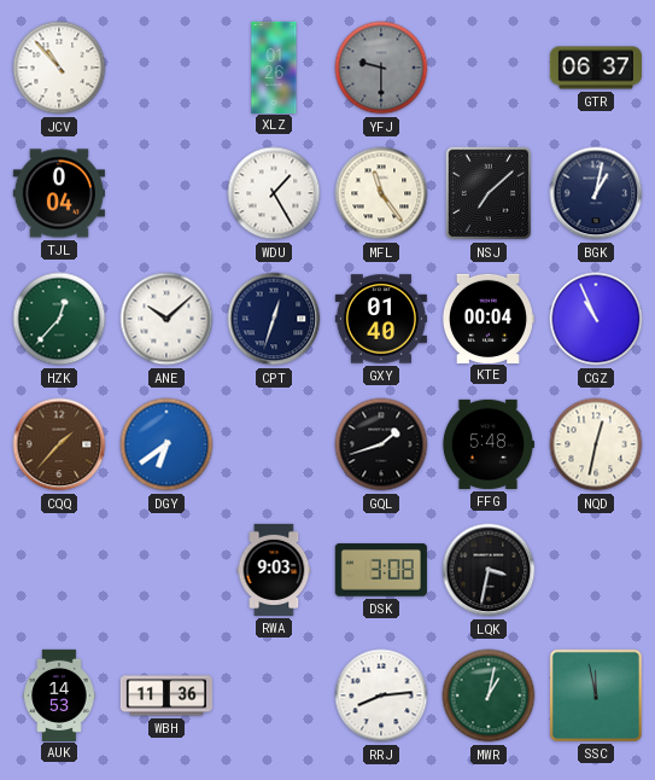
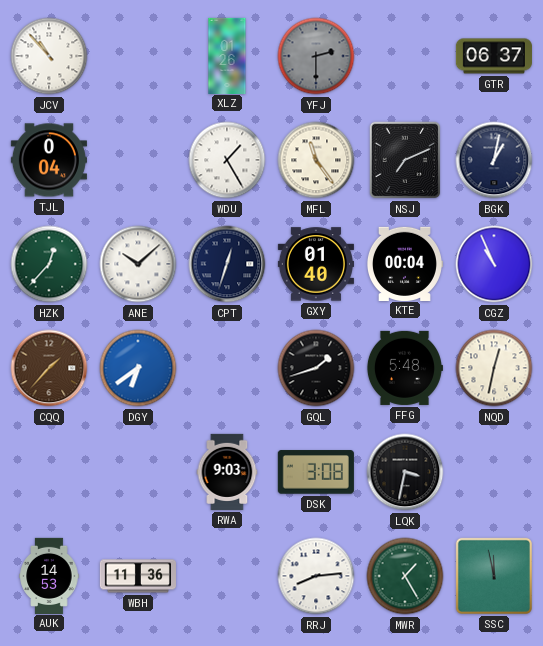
YFJ: 9:30 -> 2:30
NSJ: 7:08 -> 7:11
MWR: 1:02 -> 1:25
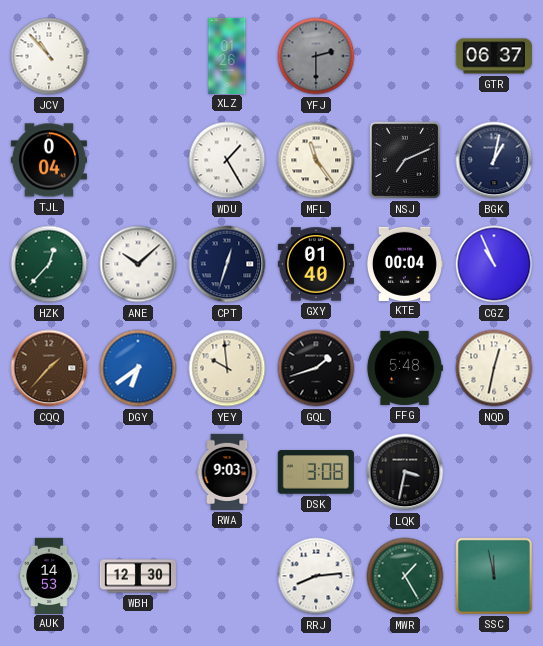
YEY: none -> 9:59
WBH: 11:36 -> 12:30
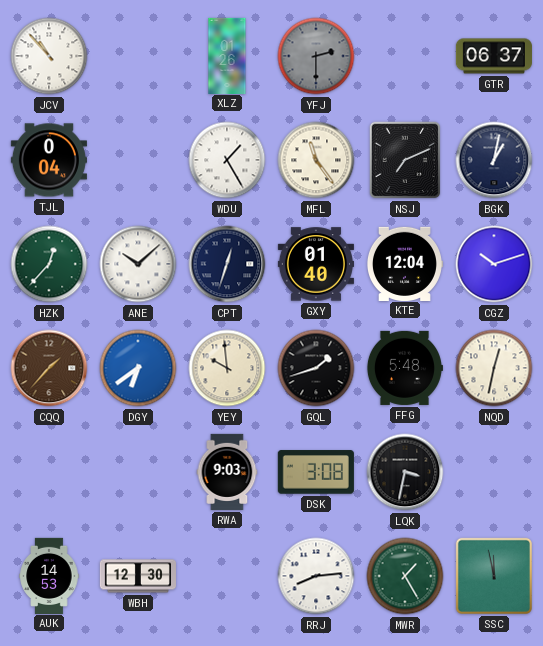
KTE: 00:04 -> 12:04
CGZ: 10:56 -> 10:12
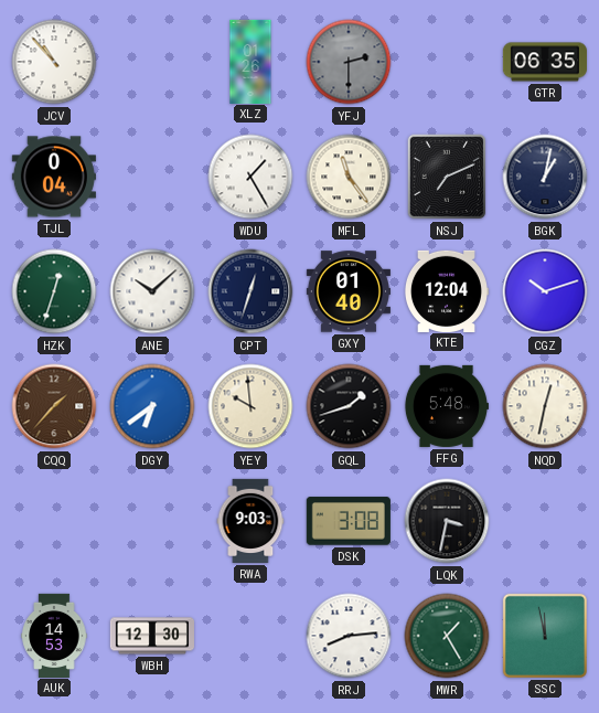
GTR: 06:37 -> 06:35
HZK: 12:37 -> 12:33
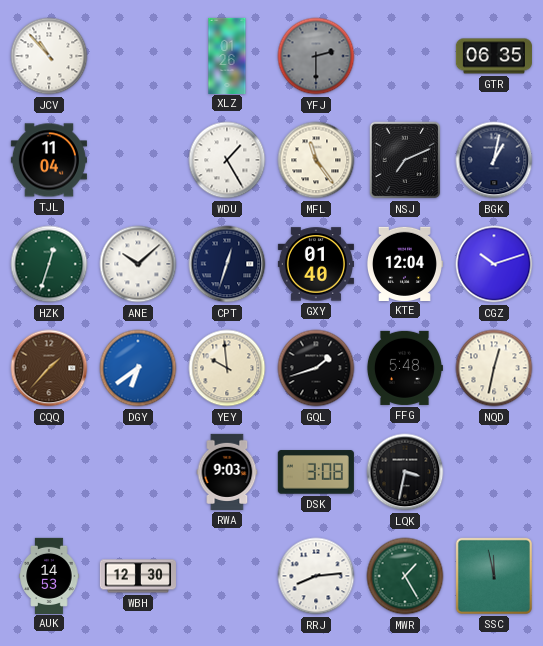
TJL: 0:04 -> 11:04
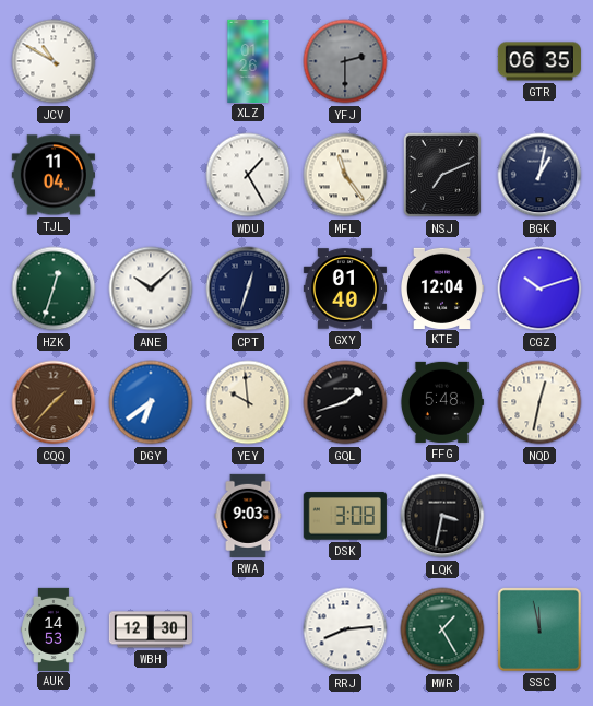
JCV: 10:53 -> 10:50
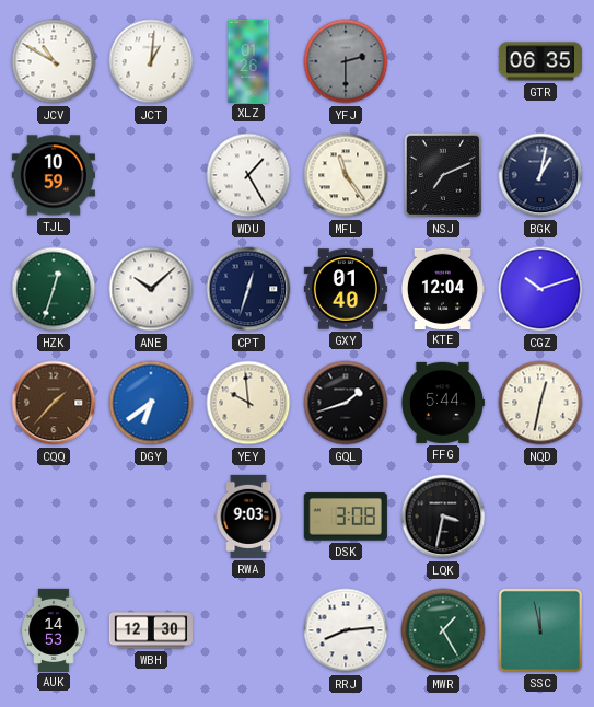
JCT: none -> 1:01
TJL: 11:04 -> 10:59
FFG: 5:48 -> 5:44
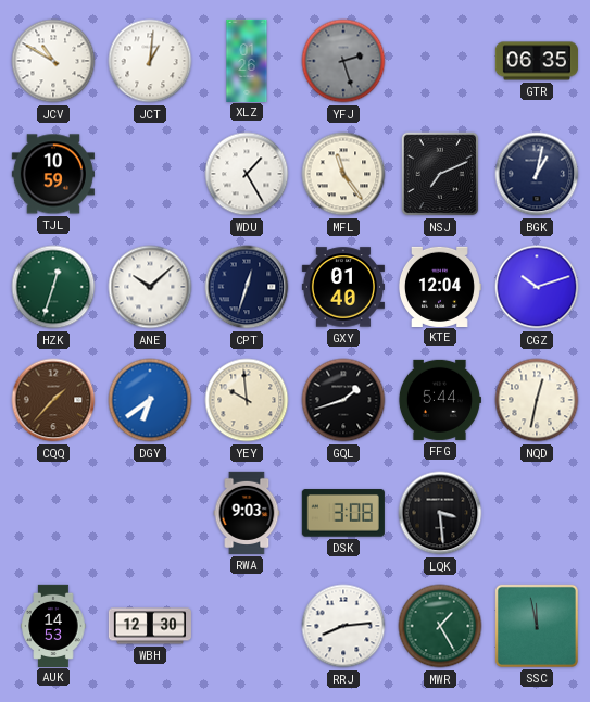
YFJ: 2:30 -> 2:27
LQK: 3:32 -> 3:29
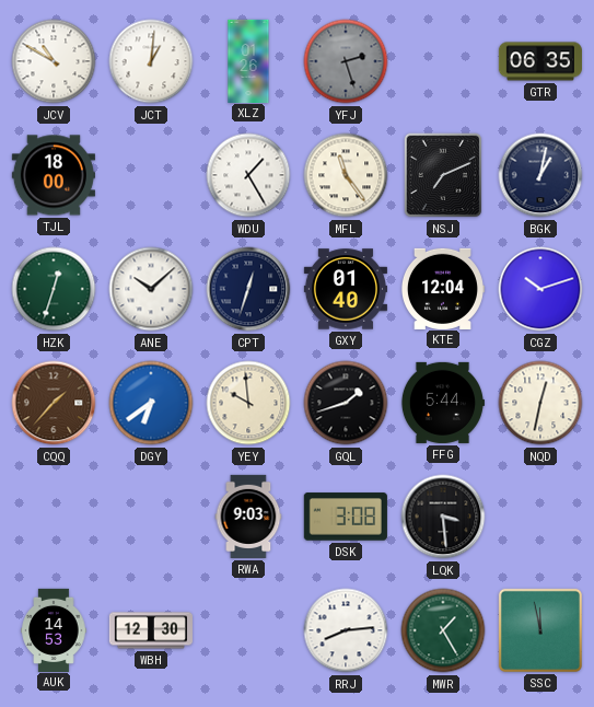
TJL: 10:59 -> 18:00
